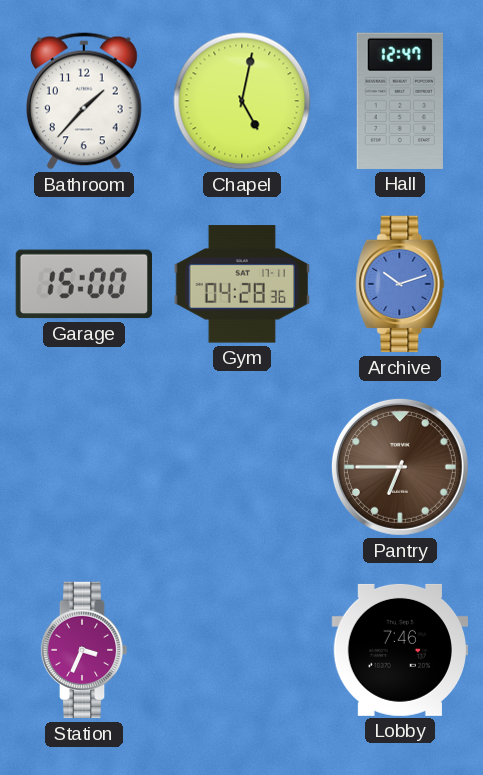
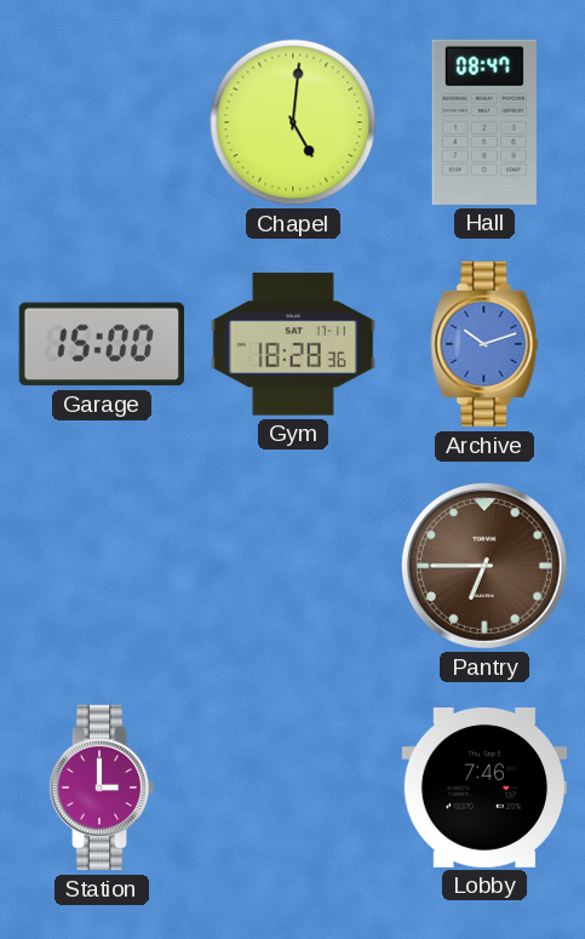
Bathroom: 1:37 -> none
Chapel: 5:02 -> 5:01
Hall: 12:47 -> 08:47
Gym: 04:28 -> 18:28
Station: 3:34 -> 3:00
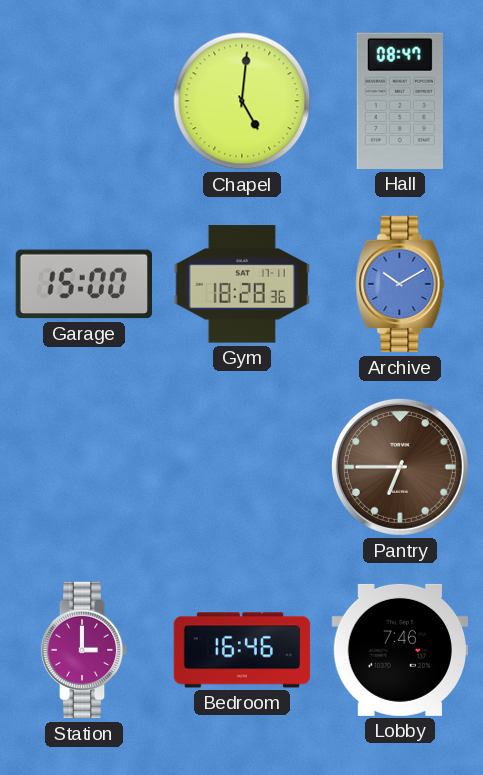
Archive: 10:12 -> 10:10
Bedroom: none -> 16:46
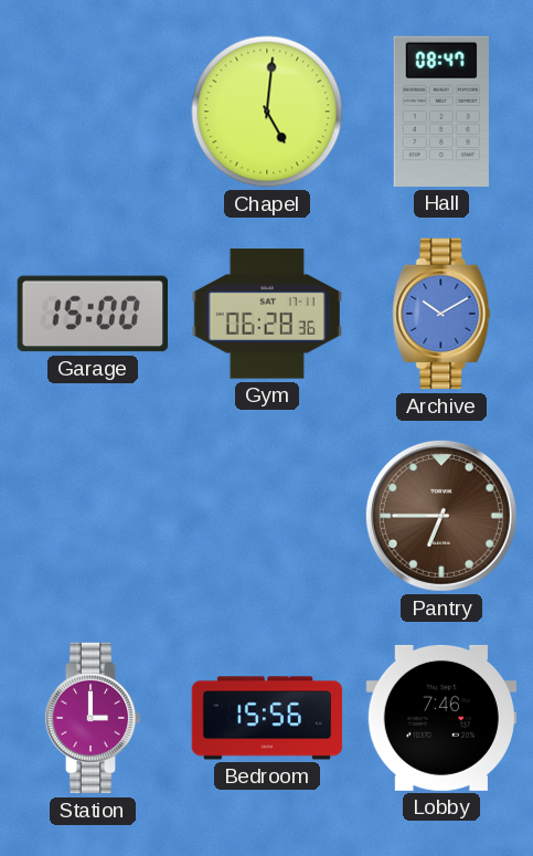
Gym: 18:28 -> 06:28
Bedroom: 16:46 -> 15:56
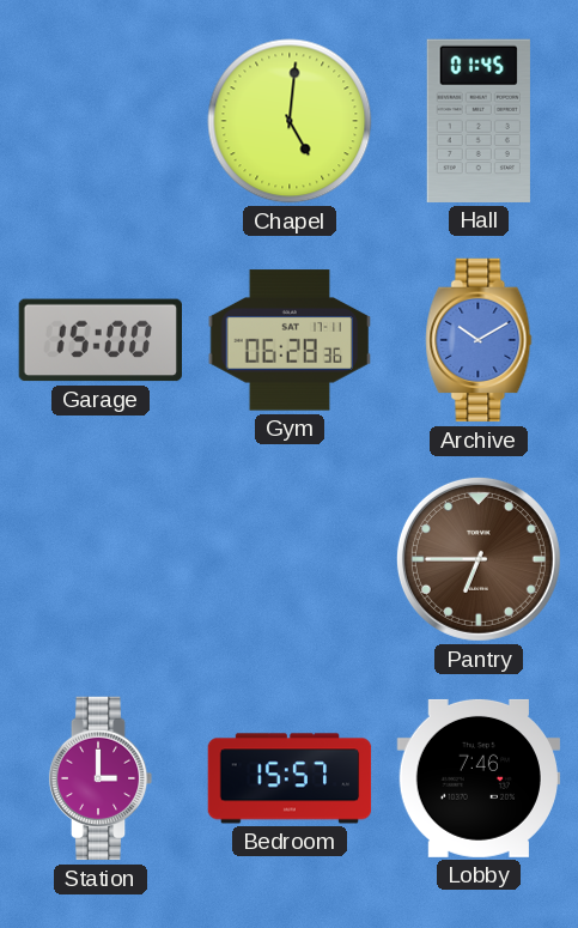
Hall: 08:47 -> 01:45
Bedroom: 15:56 -> 15:57
